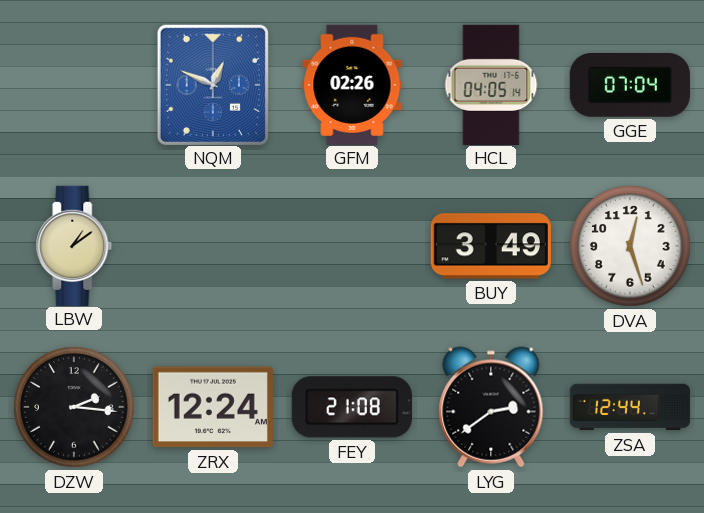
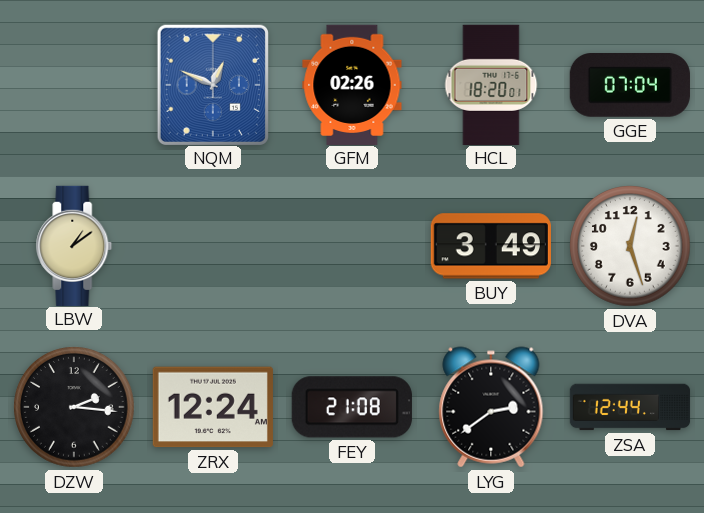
HCL: 04:05 -> 18:20
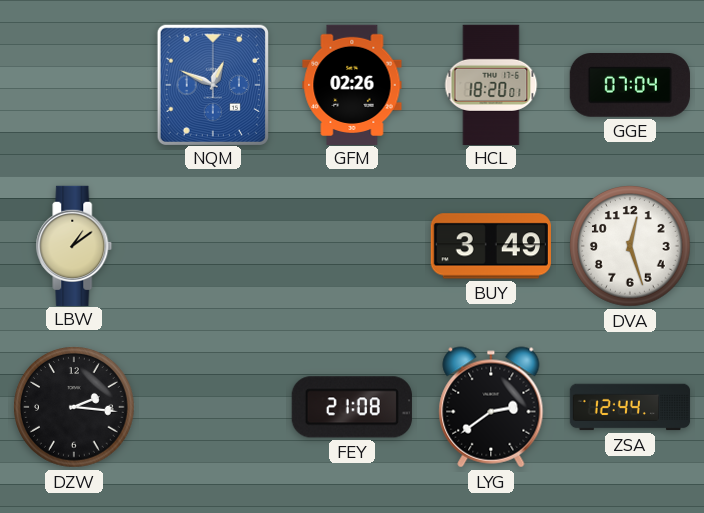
ZRX: 12:24 -> none
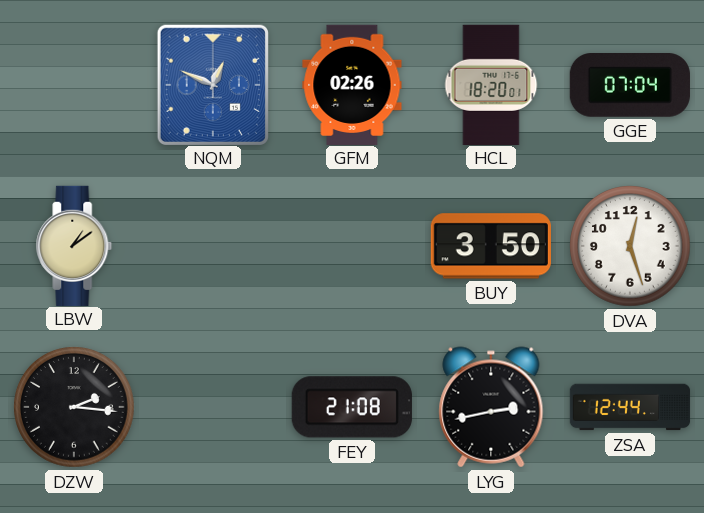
BUY: 3:49 -> 3:50
LYG: 2:39 -> 2:43
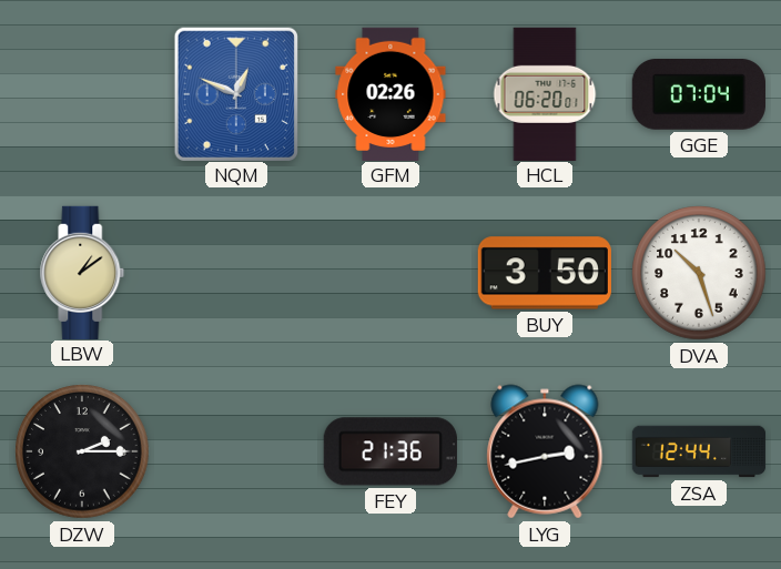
HCL: 18:20 -> 06:20
DVA: 12:27 -> 10:27
DZW: 2:16 -> 2:15
FEY: 21:08 -> 21:36
